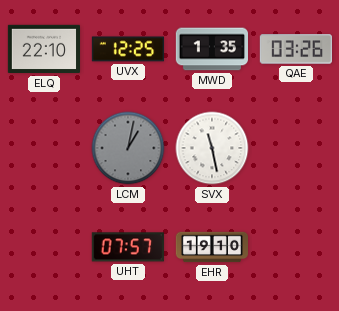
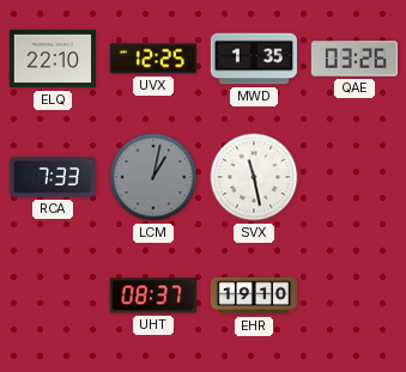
RCA: none -> 7:33
UHT: 07:57 -> 08:37
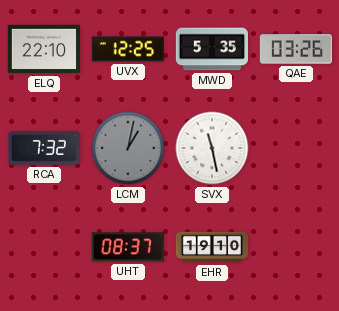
MWD: 1:35 -> 5:35
RCA: 7:33 -> 7:32
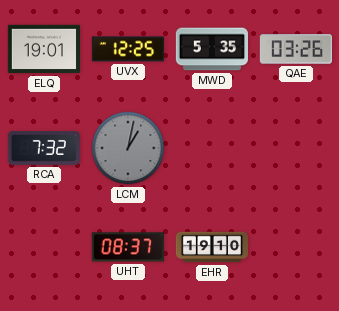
ELQ: 22:10 -> 19:01
SVX: 11:28 -> none
